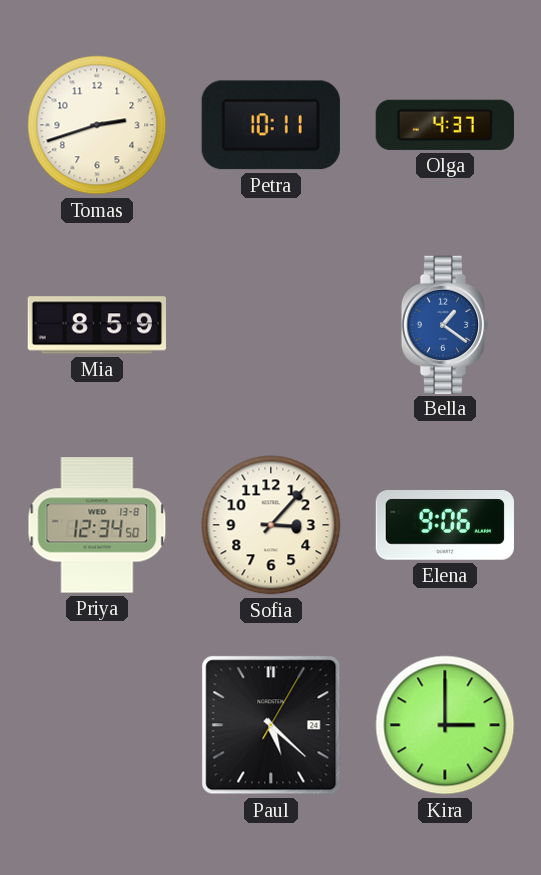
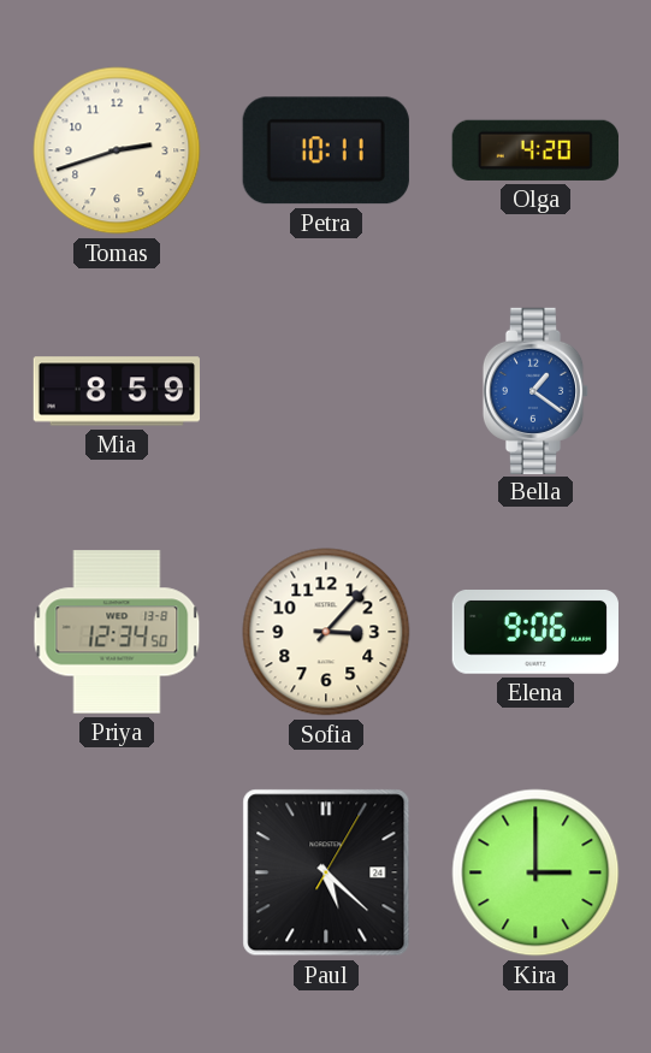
Olga: 4:37 -> 4:20
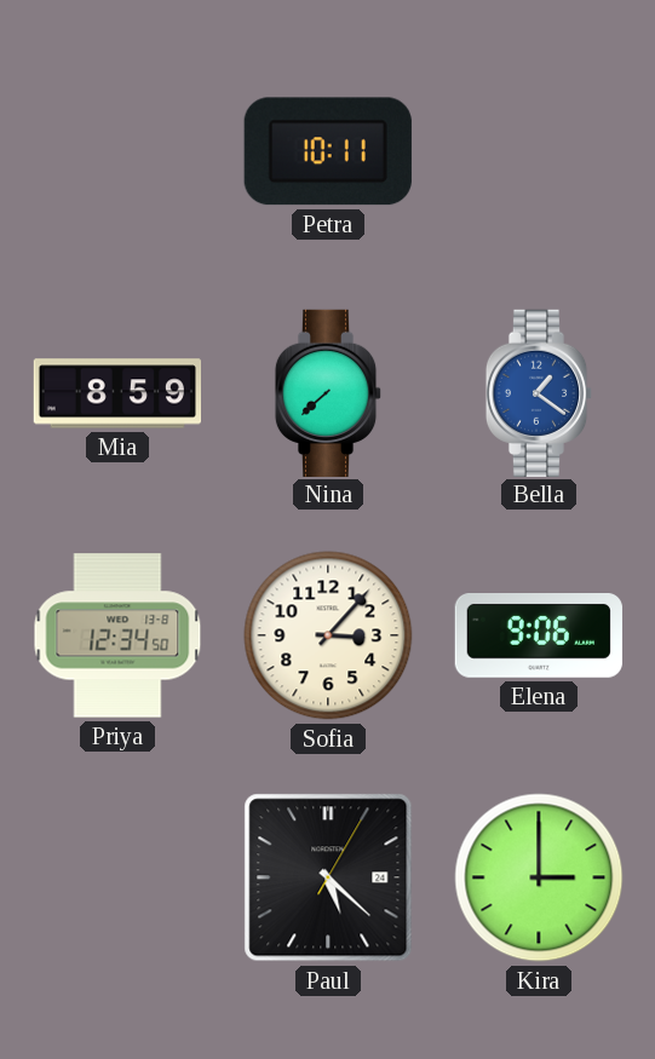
Tomas: 2:42 -> none
Olga: 4:20 -> none
Nina: none -> 7:38
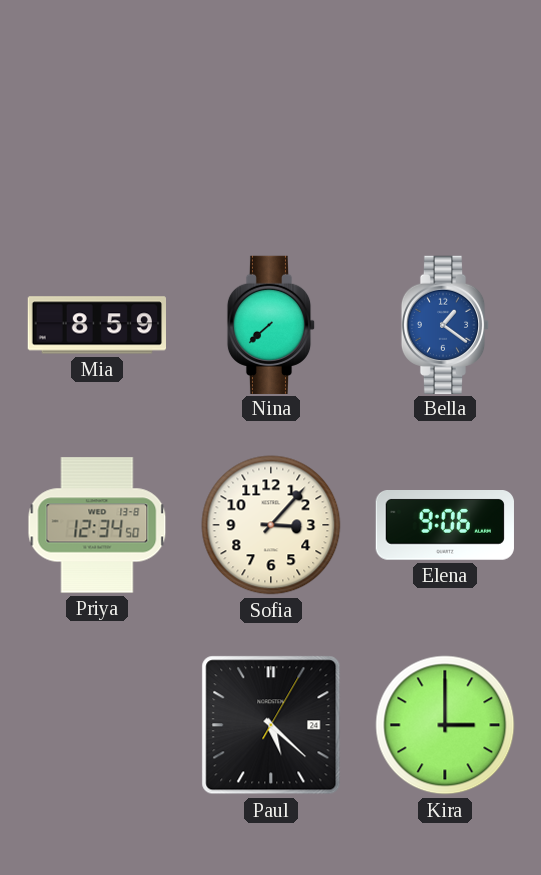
Petra: 10:11 -> none
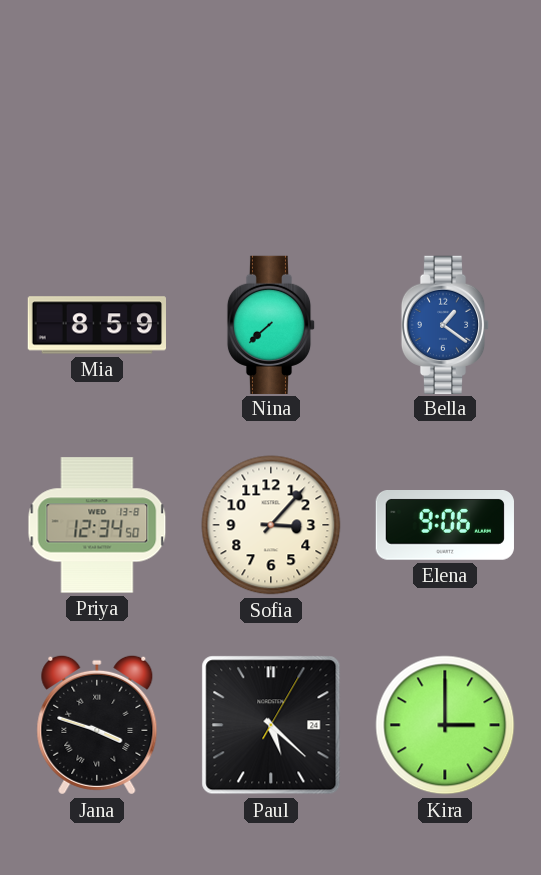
Jana: none -> 3:48
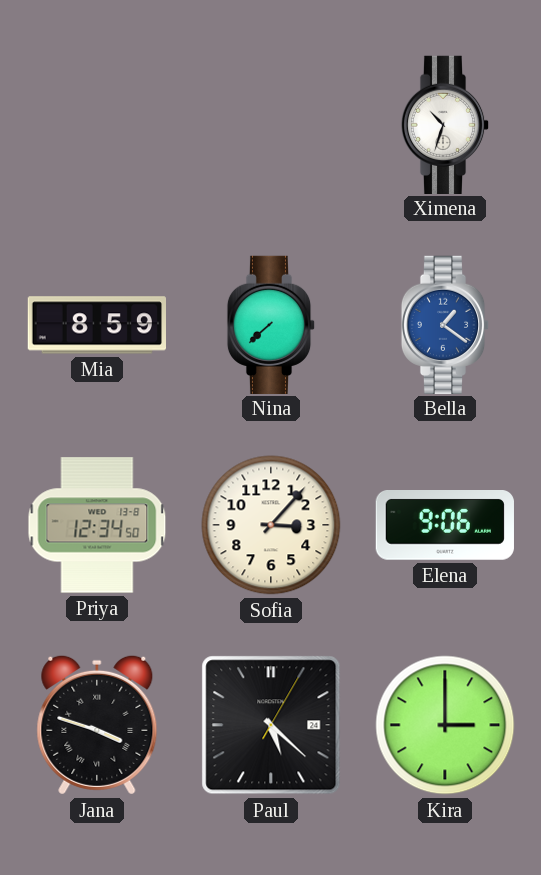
Ximena: none -> 10:33
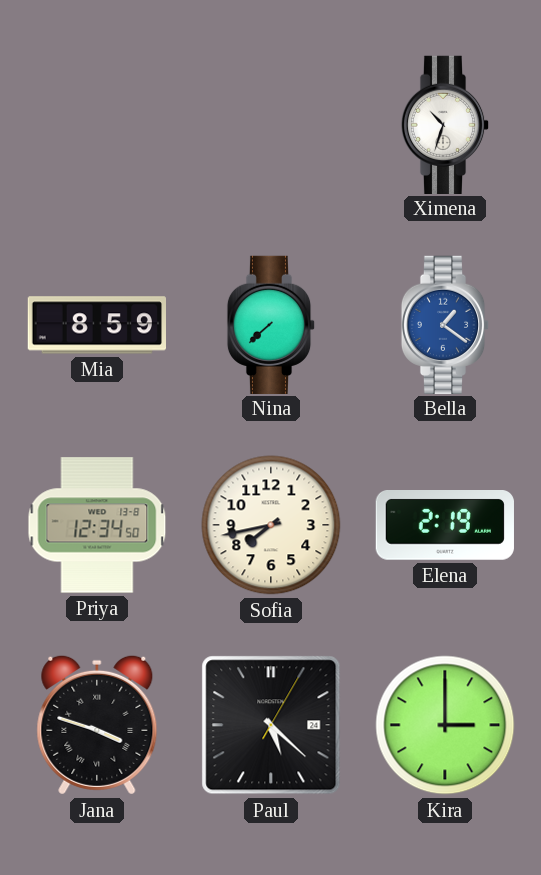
Sofia: 3:07 -> 7:43
Elena: 9:06 -> 2:19
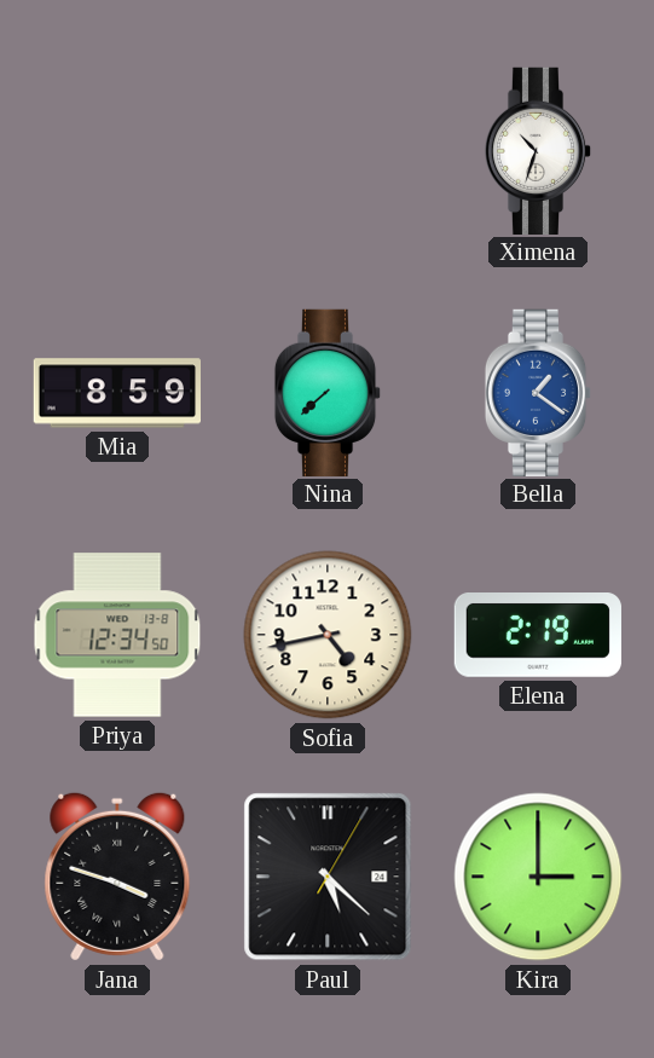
Sofia: 7:43 -> 4:43
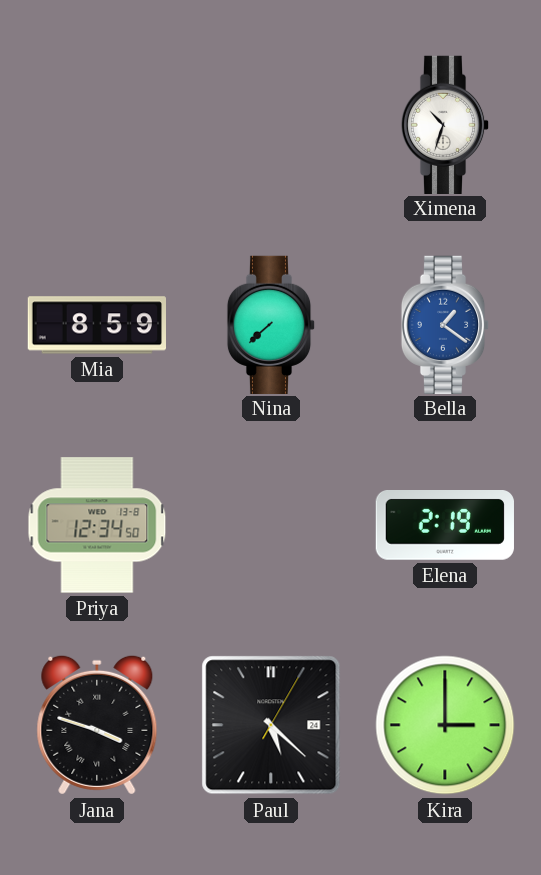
Sofia: 4:43 -> none
